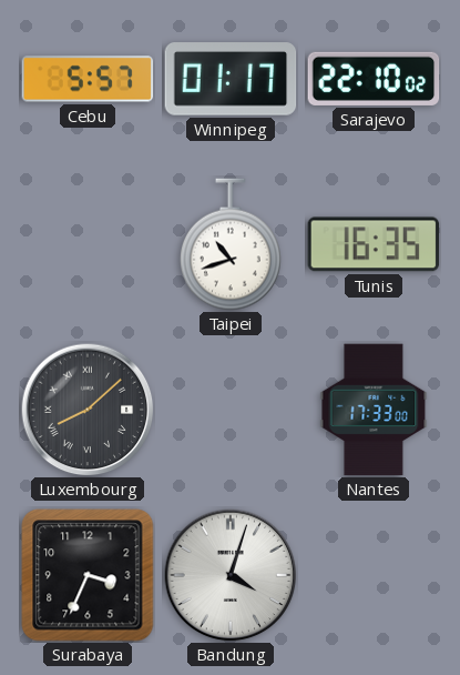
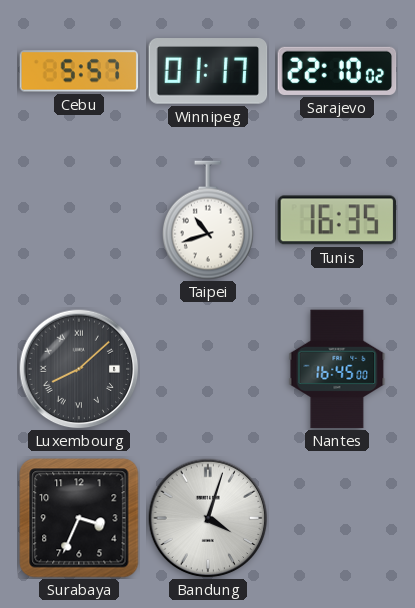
Nantes: 17:33 -> 16:45
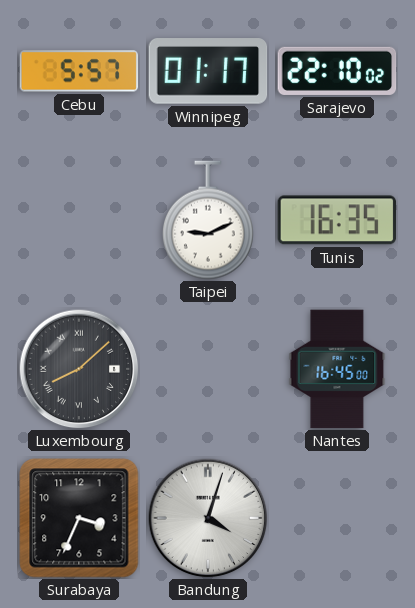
Taipei: 10:42 -> 9:11
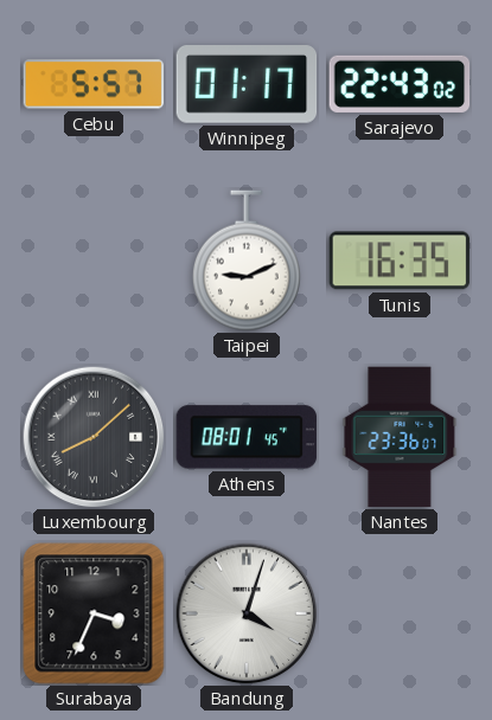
Sarajevo: 22:10 -> 22:43
Athens: none -> 08:01
Nantes: 16:45 -> 23:36
